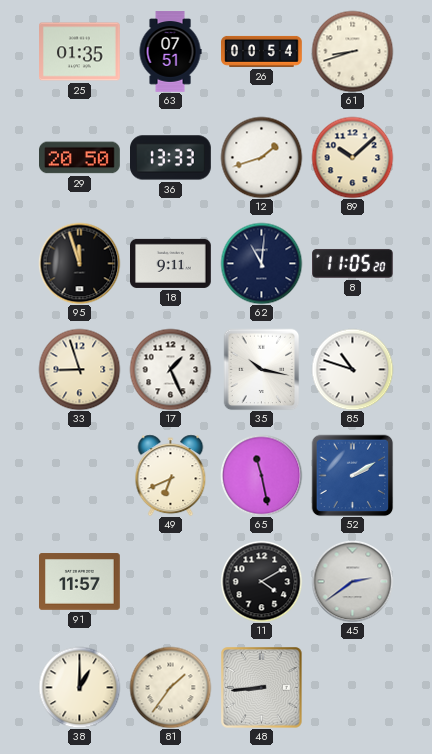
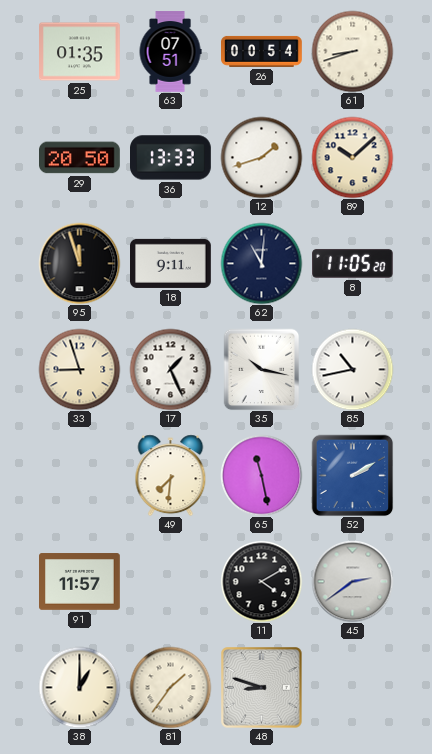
85: 10:48 -> 10:43
49: 6:41 -> 7:31
48: 8:44 -> 8:48
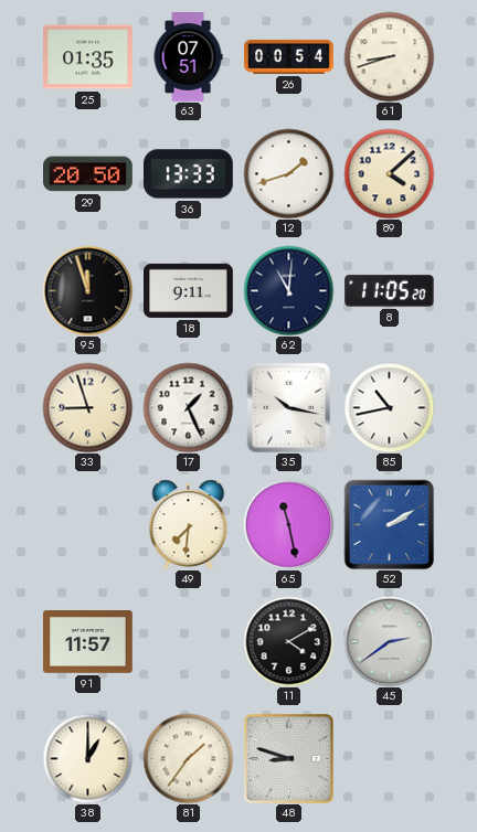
89: 10:08 -> 4:08
